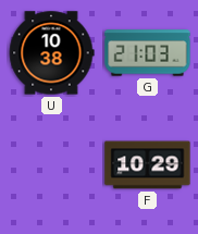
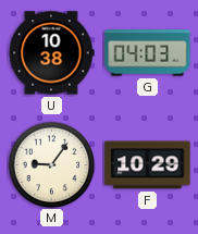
G: 21:03 -> 04:03
M: none -> 9:06
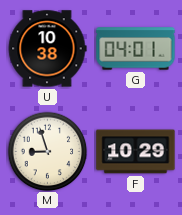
G: 04:03 -> 04:01
M: 9:06 -> 8:57
